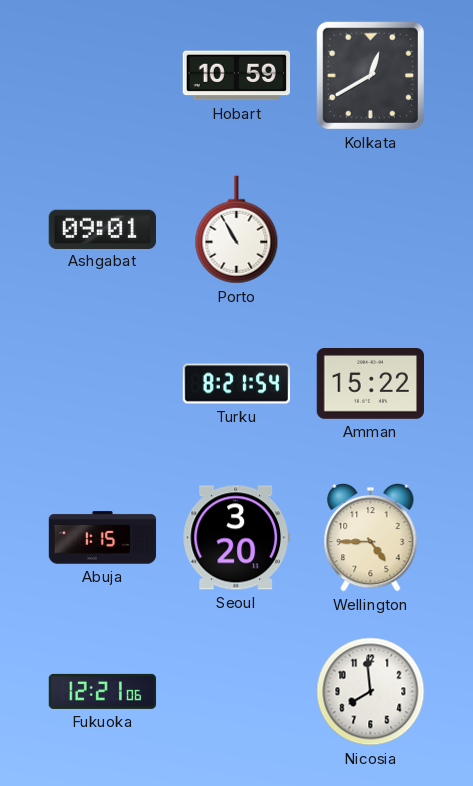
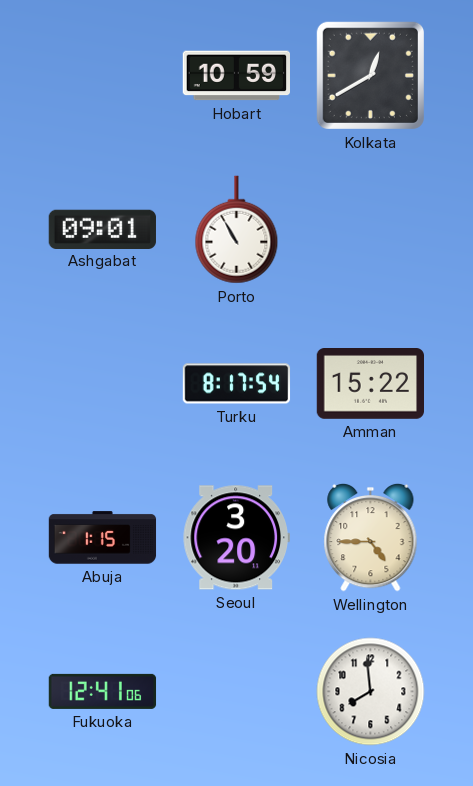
Turku: 8:21 -> 8:17
Fukuoka: 12:21 -> 12:41
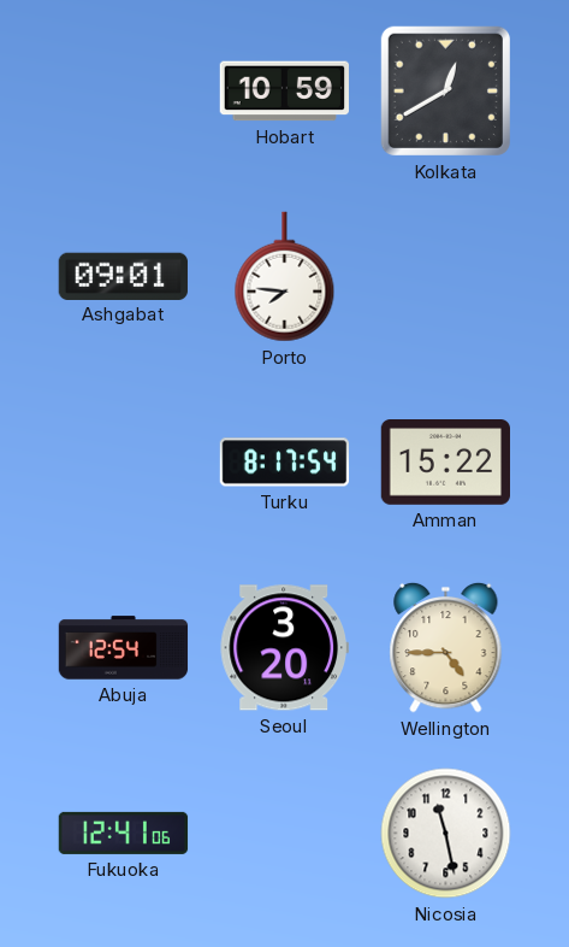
Porto: 10:55 -> 7:46
Abuja: 1:15 -> 12:54
Nicosia: 7:59 -> 11:28
